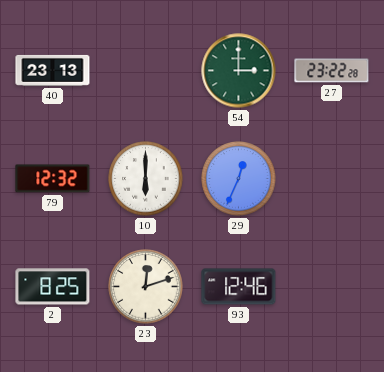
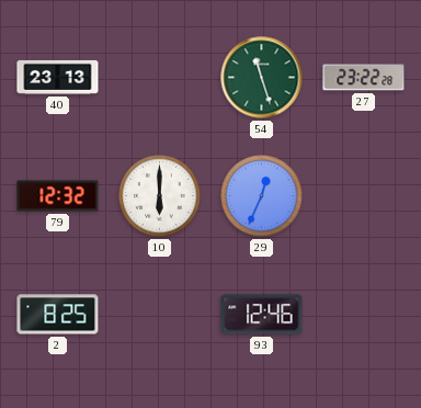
54: 3:00 -> 11:27
23: 12:12 -> none
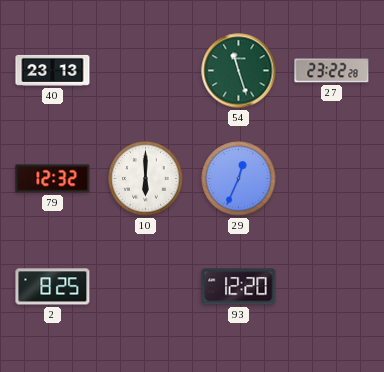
93: 12:46 -> 12:20
